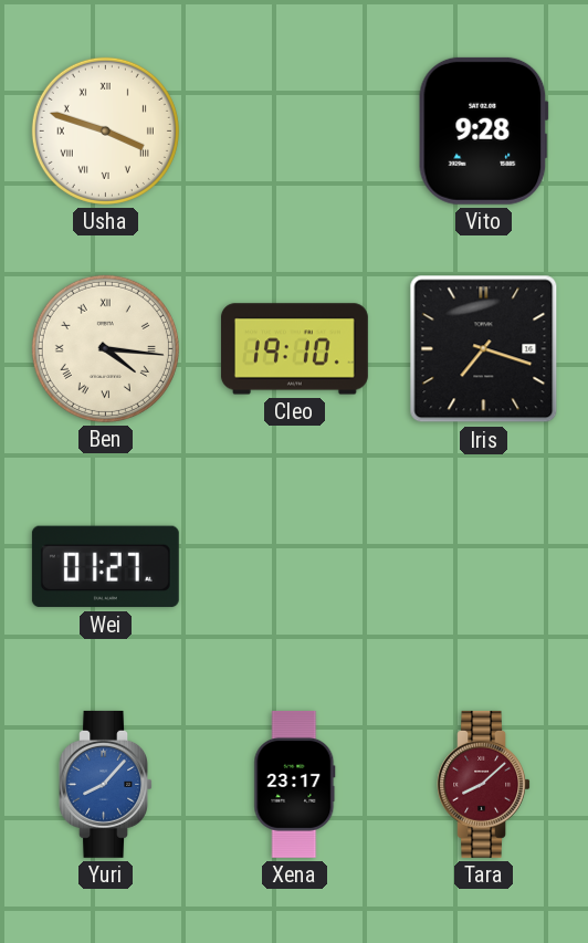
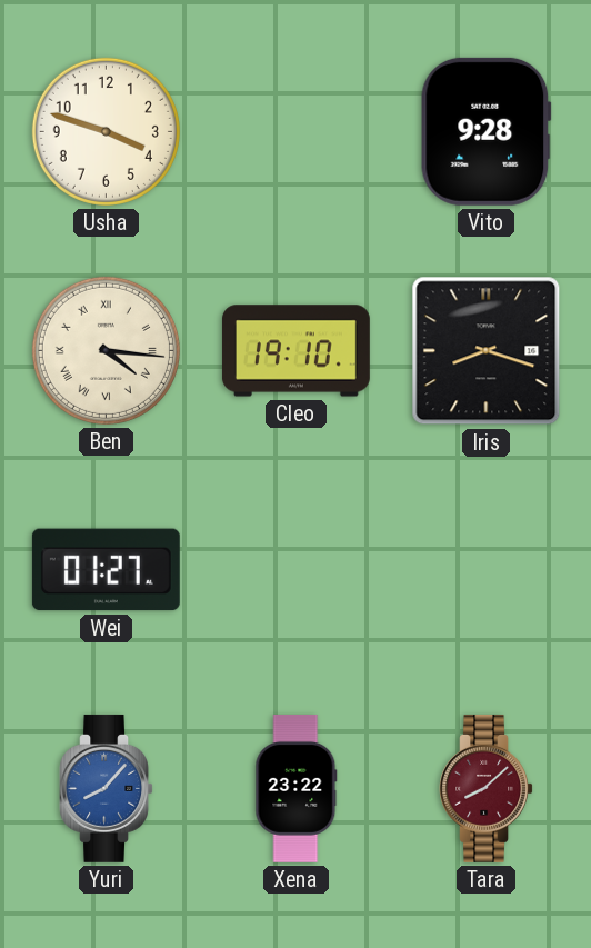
Usha numerals: Roman -> Arabic
Iris: 7:18 -> 8:18
Xena: 23:17 -> 23:22
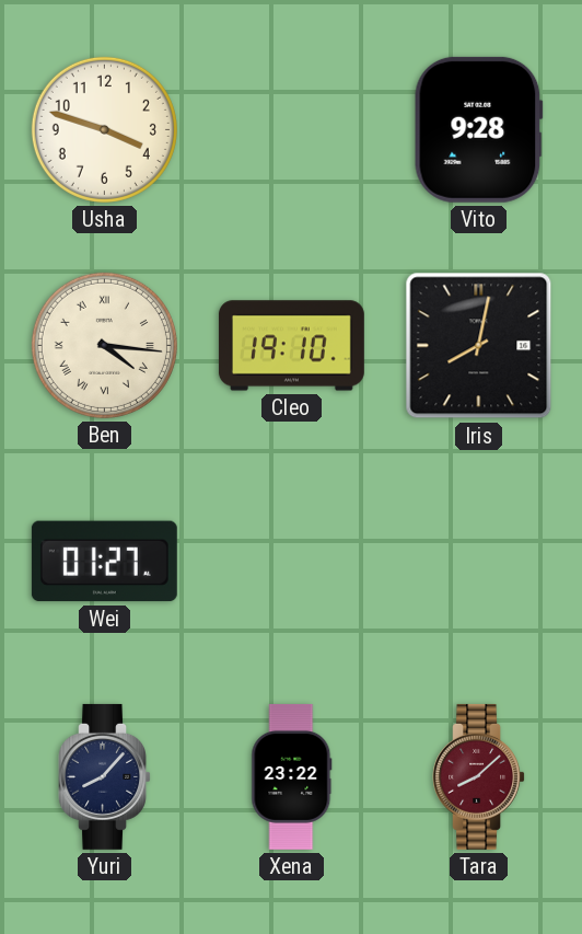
Iris: 8:18 -> 8:02
Yuri dial: blue -> navy
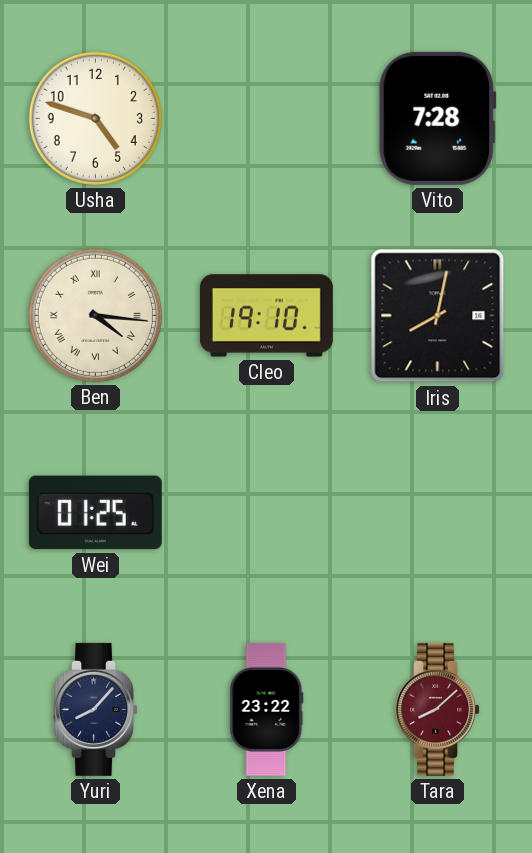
Usha: 3:48 -> 4:48
Vito: 9:28 -> 7:28
Wei: 01:27 -> 01:25
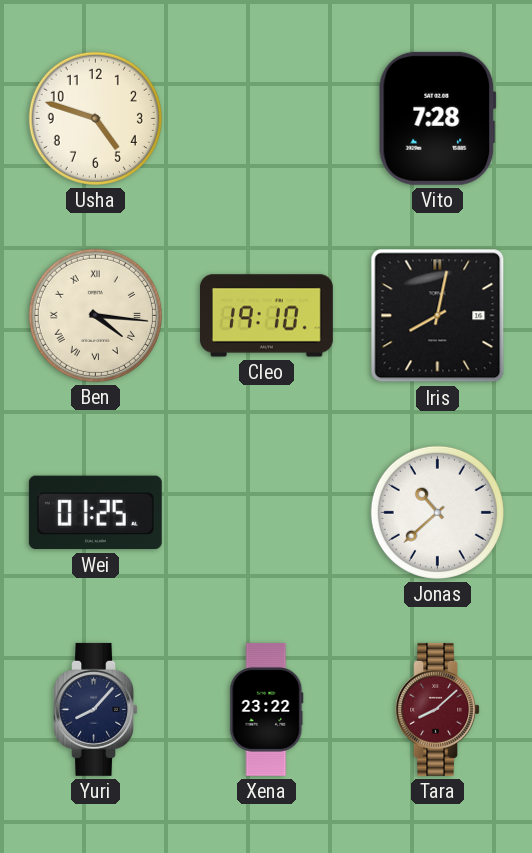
Jonas: none -> 10:38
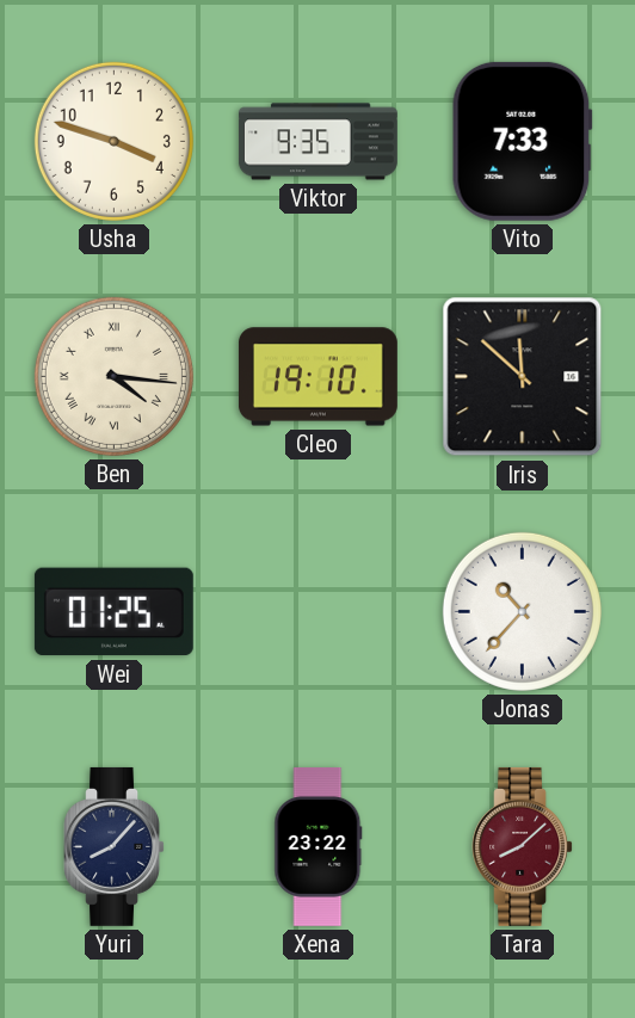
Usha: 4:48 -> 3:48
Viktor: none -> 9:35
Vito: 7:28 -> 7:33
Iris: 8:02 -> 11:52
Jonas: 10:38 -> 10:37
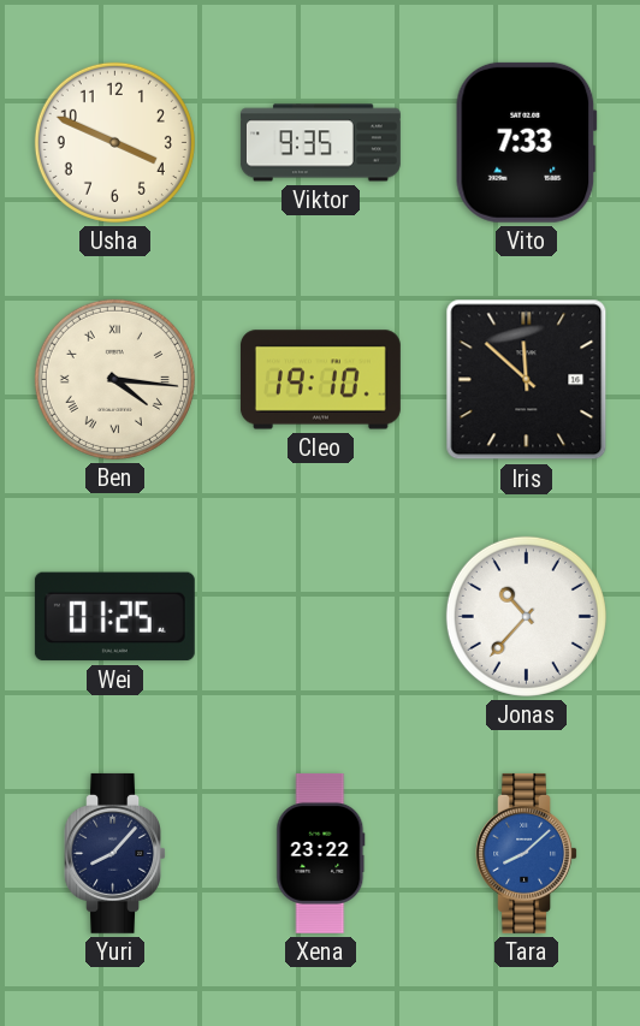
Usha: 3:48 -> 3:49
Tara dial: burgundy -> blue
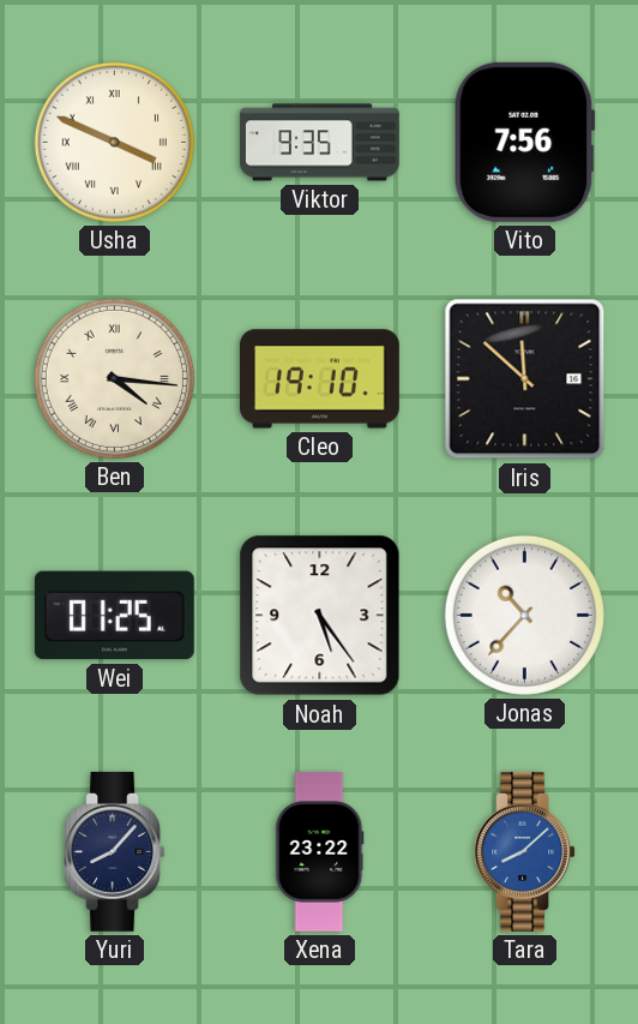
Usha numerals: Arabic -> Roman
Vito: 7:33 -> 7:56
Noah: none -> 5:24
